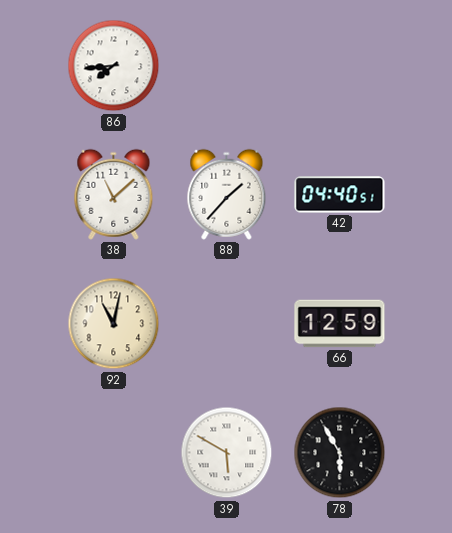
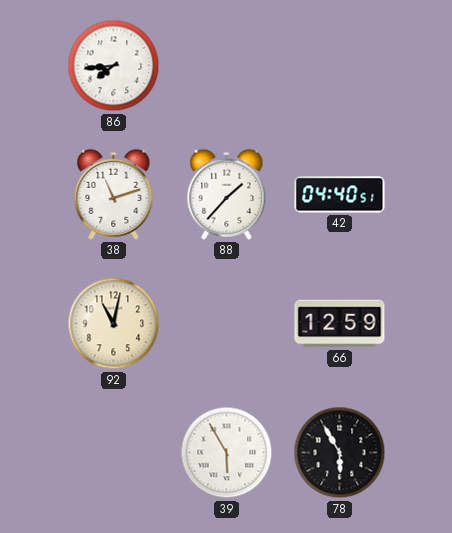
38: 11:08 -> 11:12
39: 5:50 -> 5:55
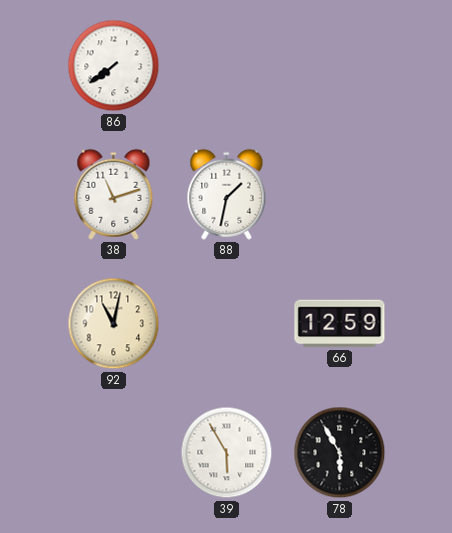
86: 7:44 -> 7:39
88: 1:37 -> 1:32
42: 04:40 -> none
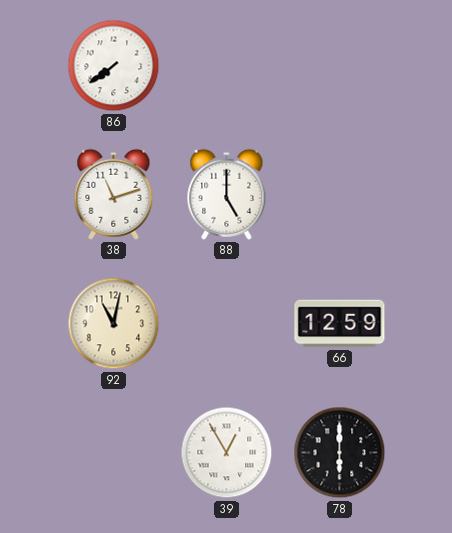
88: 1:32 -> 5:00
39: 5:55 -> 12:55
78: 5:55 -> 6:00
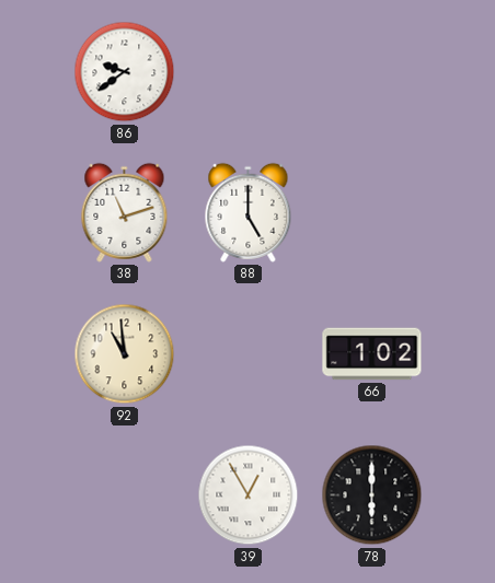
86: 7:39 -> 9:39
92: 11:02 -> 10:59
66: 12:59 -> 1:02
